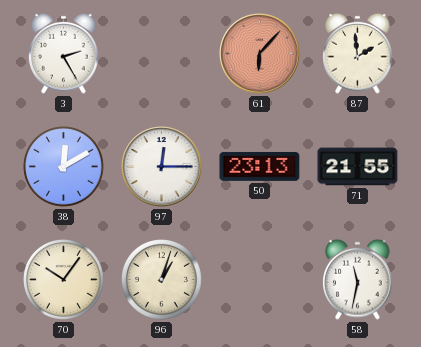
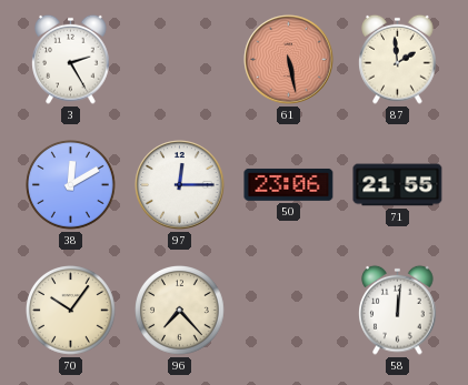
61: 6:07 -> 5:28
50: 23:13 -> 23:06
96: 1:03 -> 7:23
58: 11:32 -> 12:01
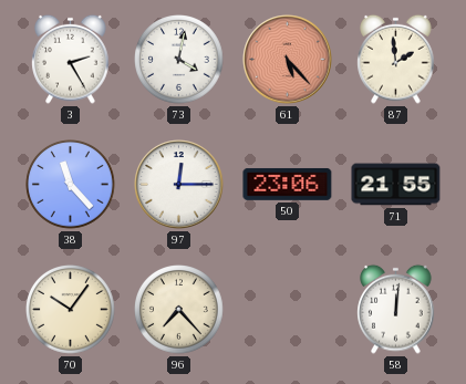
73: none -> 4:02
61: 5:28 -> 5:23
38: 12:10 -> 11:23
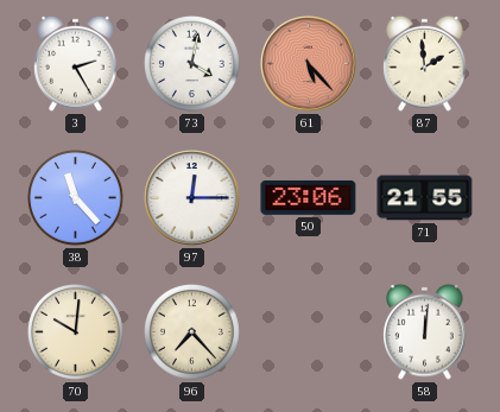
70: 10:06 -> 10:01
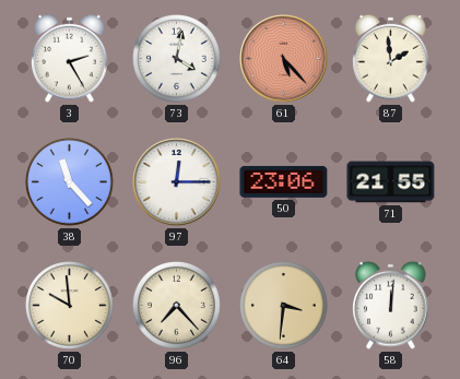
70: 10:01 -> 9:59
64: none -> 3:31
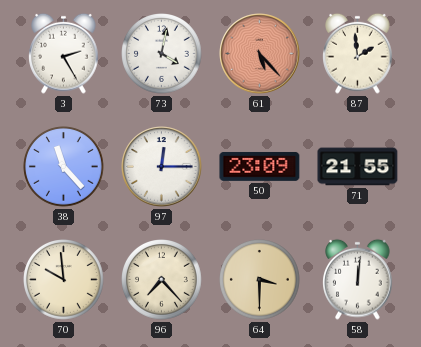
50: 23:06 -> 23:09
64: 3:31 -> 3:30
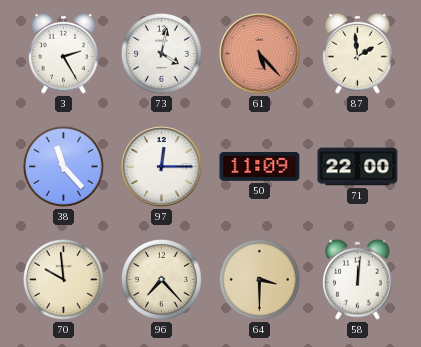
50: 23:09 -> 11:09
71: 21:55 -> 22:00
